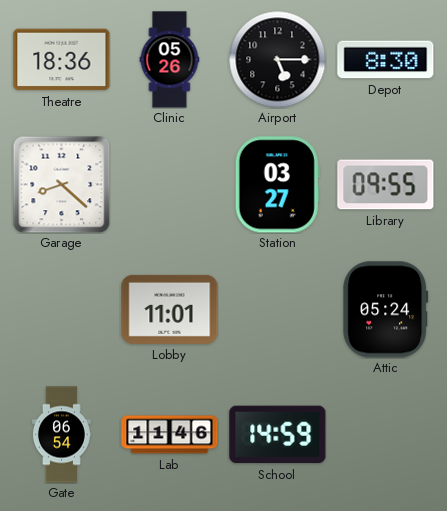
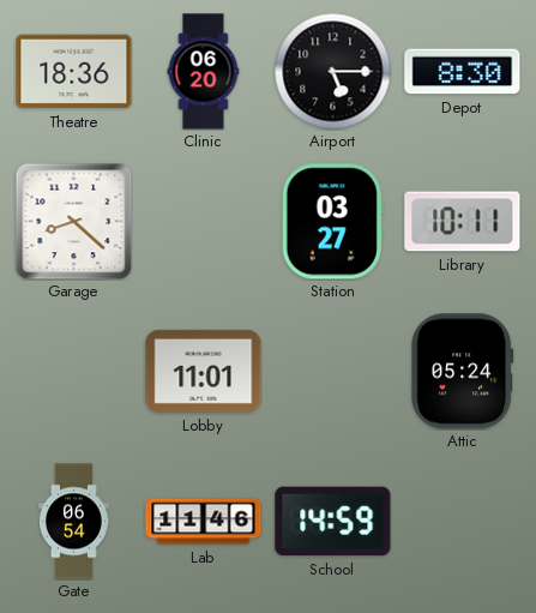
Clinic: 05:26 -> 06:20
Library: 09:55 -> 10:11
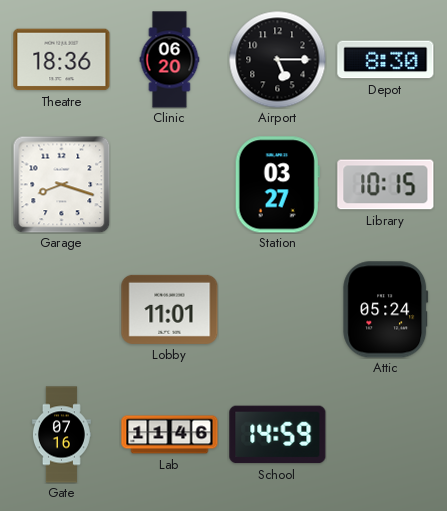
Garage: 8:22 -> 8:18
Library: 10:11 -> 10:15
Gate: 06:54 -> 07:16
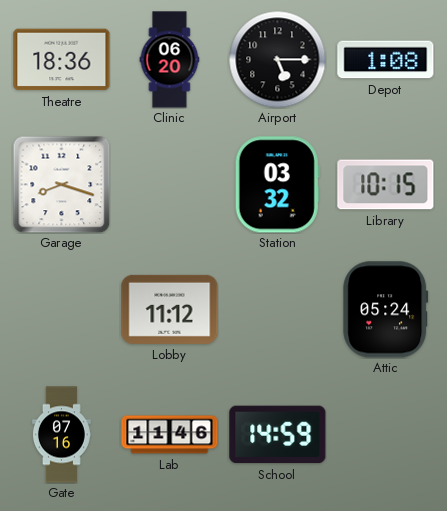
Depot: 8:30 -> 1:08
Station: 03:27 -> 03:32
Lobby: 11:01 -> 11:12
